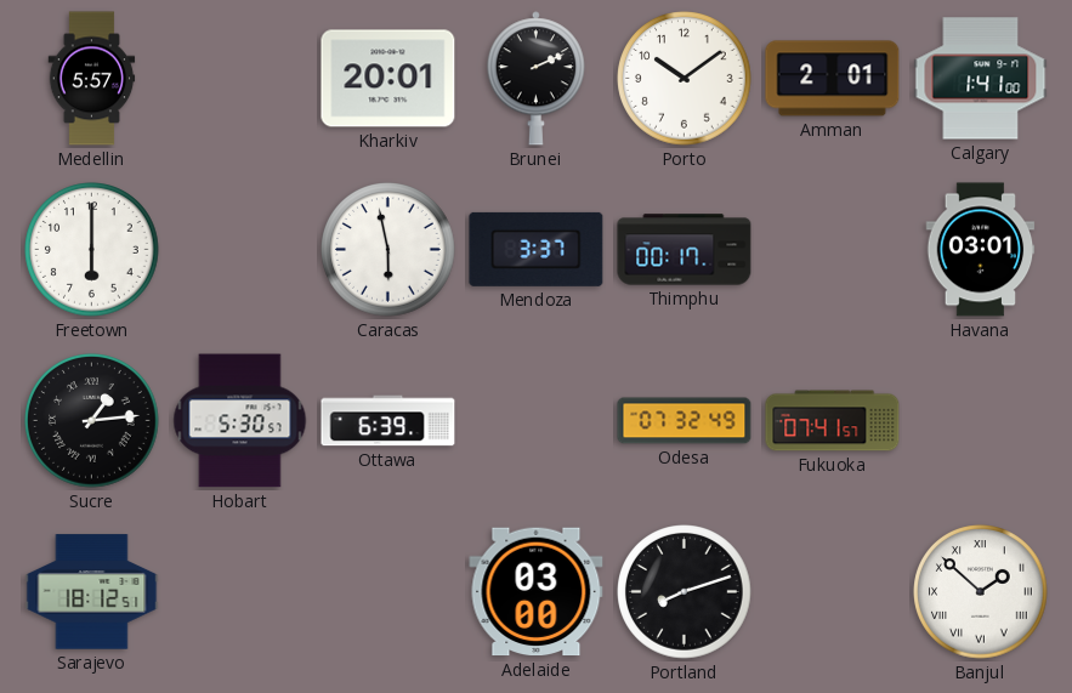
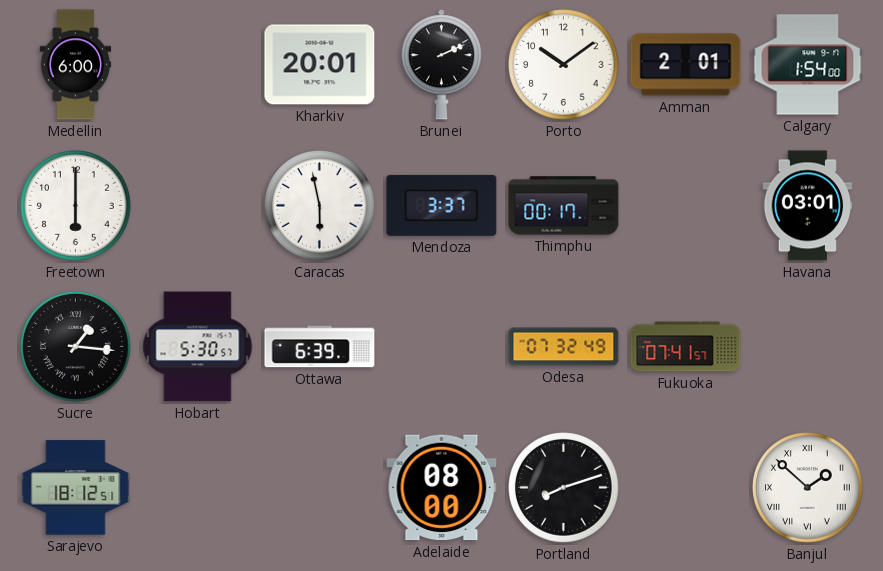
Medellin: 5:57 -> 6:00
Calgary: 1:41 -> 1:54
Sucre: 1:14 -> 1:16
Adelaide: 03:00 -> 08:00
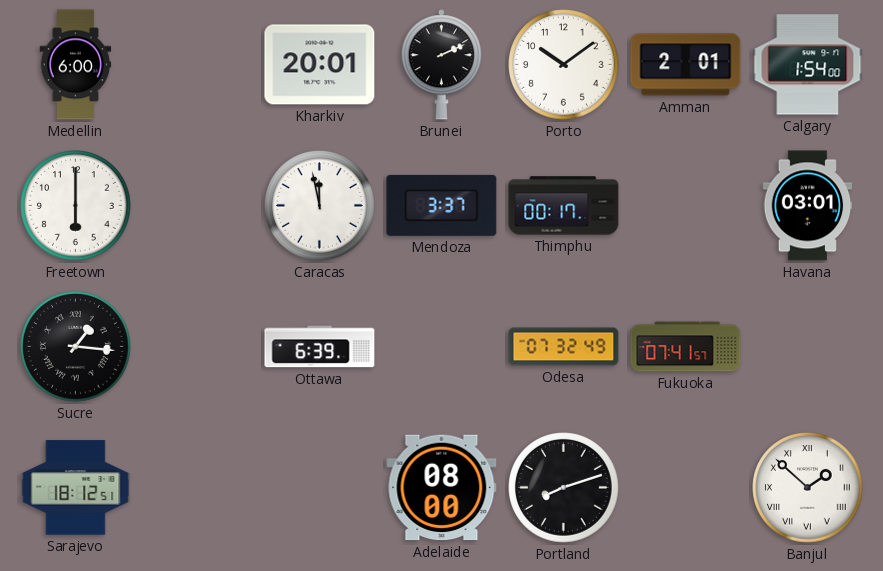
Caracas: 5:58 -> 11:58
Hobart: 5:30 -> none
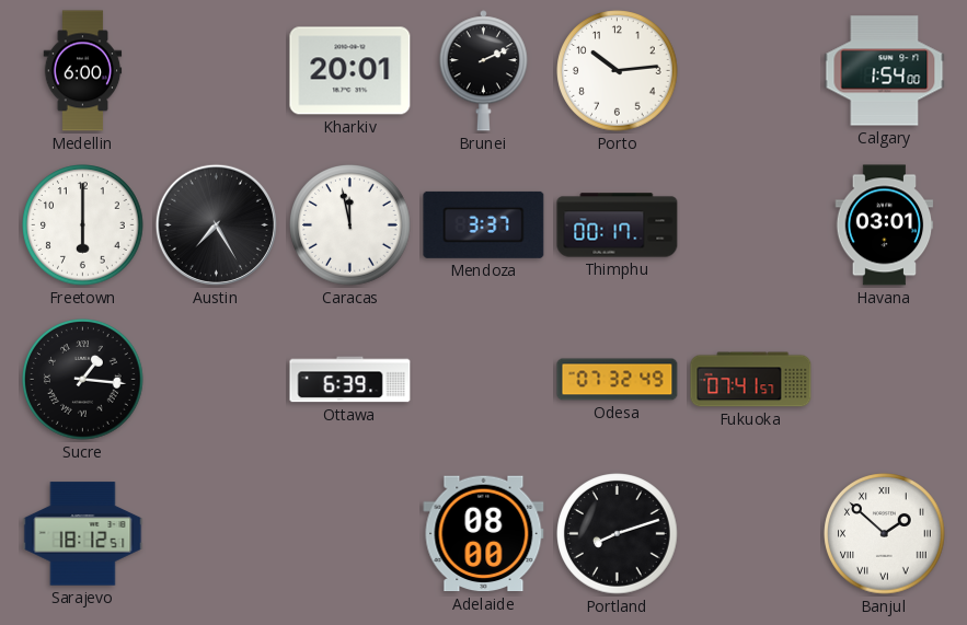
Porto: 10:09 -> 10:14
Amman: 2:01 -> none
Austin: none -> 7:25
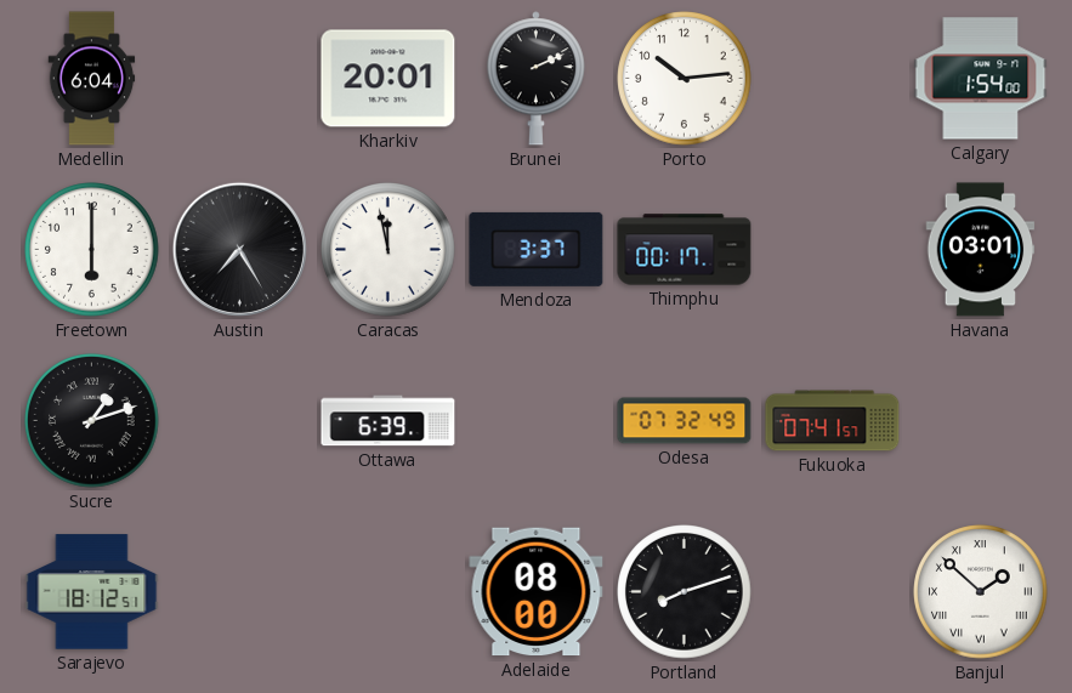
Medellin: 6:00 -> 6:04
Sucre: 1:16 -> 1:12
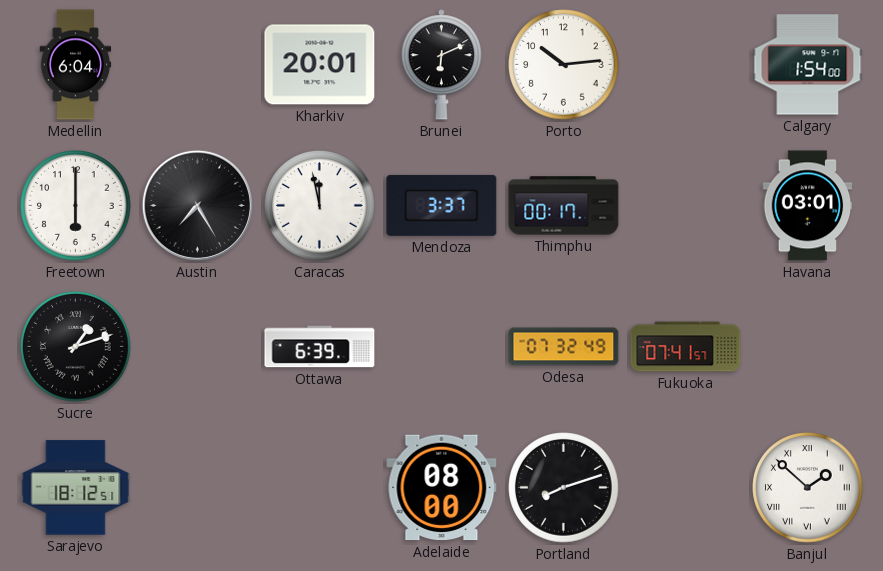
Brunei: 2:11 -> 6:11
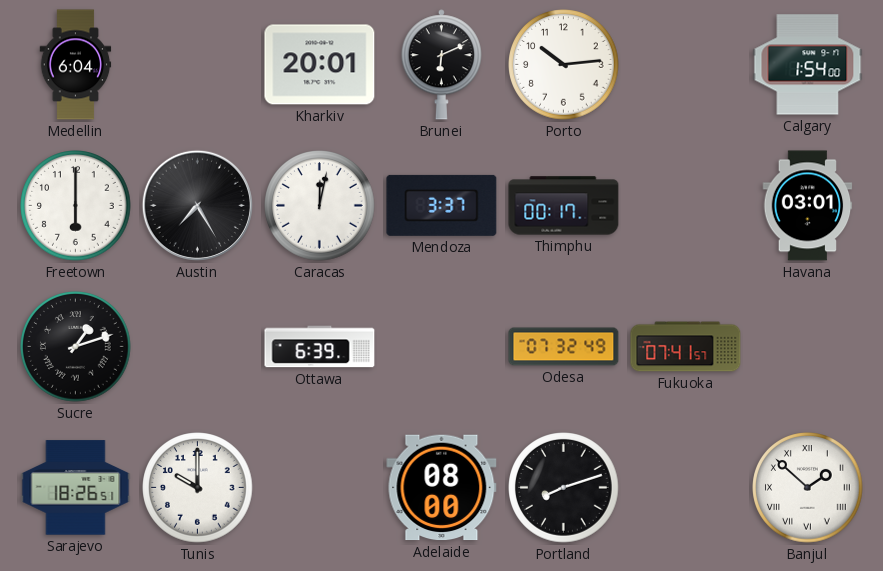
Caracas: 11:58 -> 12:02
Sarajevo: 18:12 -> 18:26
Tunis: none -> 10:00
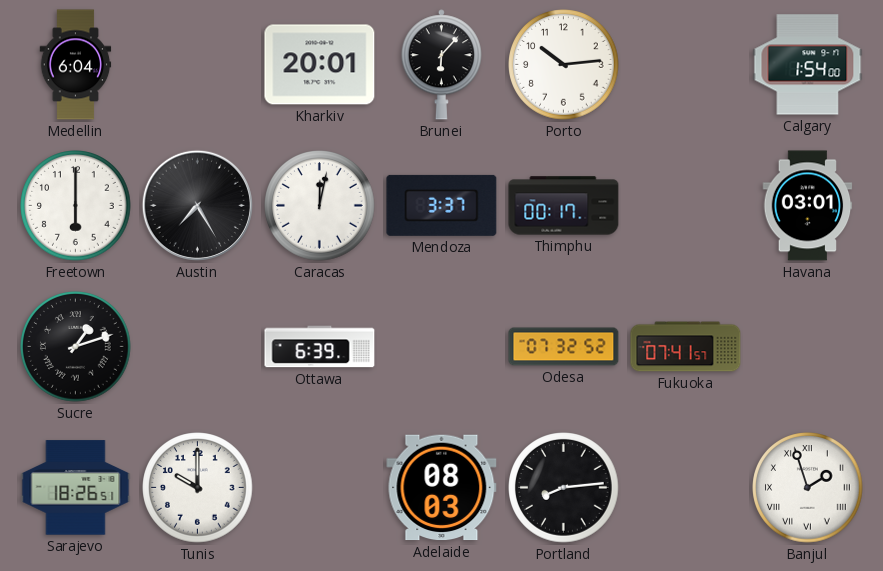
Brunei: 6:11 -> 6:07
Odesa: 07:32:49 -> 07:32:52
Adelaide: 08:00 -> 08:03
Portland: 8:12 -> 8:14
Banjul: 1:52 -> 1:57
